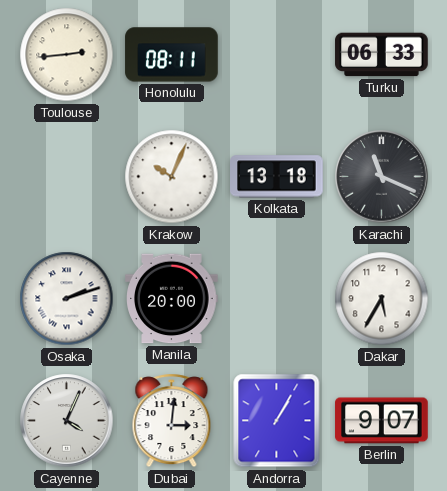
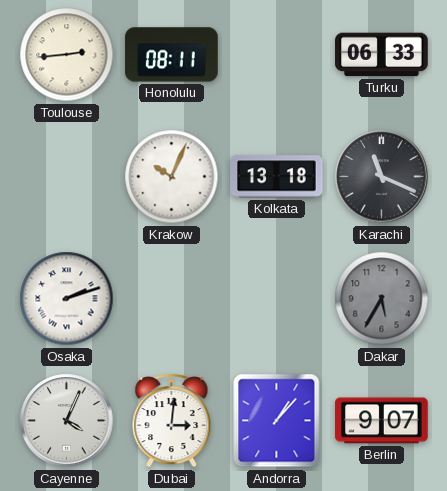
Manila: 20:00 -> none
Dakar dial: white -> grey
Andorra: 1:05 -> 1:07
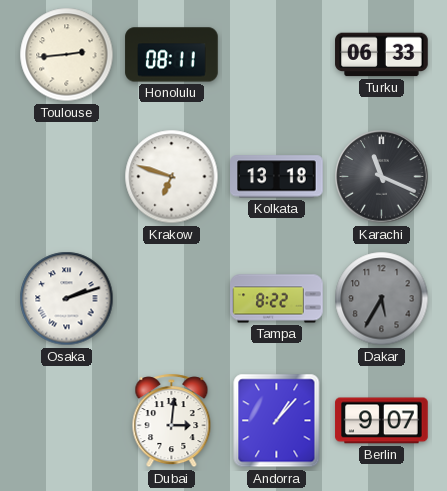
Krakow: 10:04 -> 6:48
Tampa: none -> 8:22
Cayenne: 4:04 -> none
